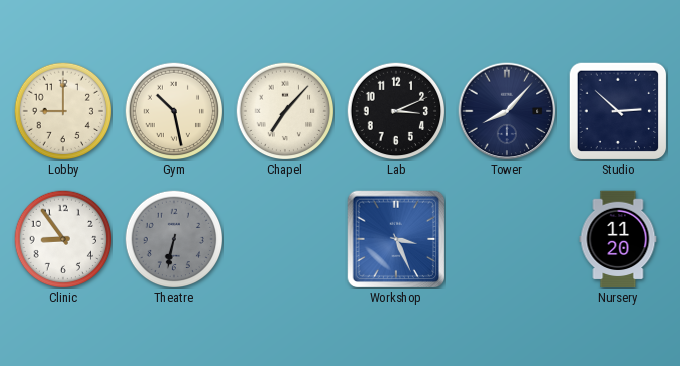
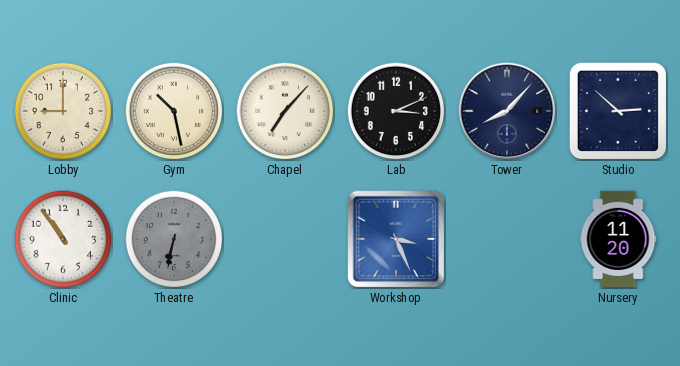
Clinic: 8:54 -> 10:54
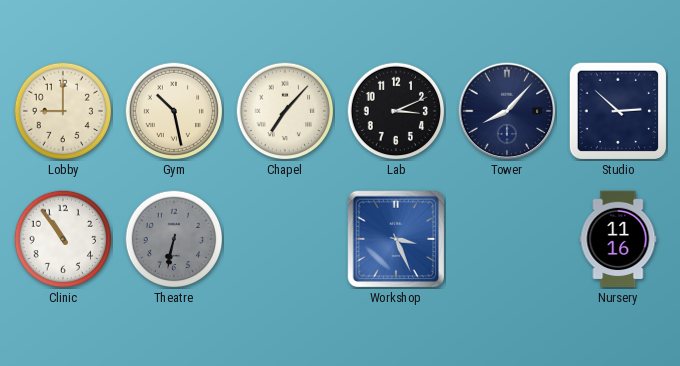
Nursery: 11:20 -> 11:16
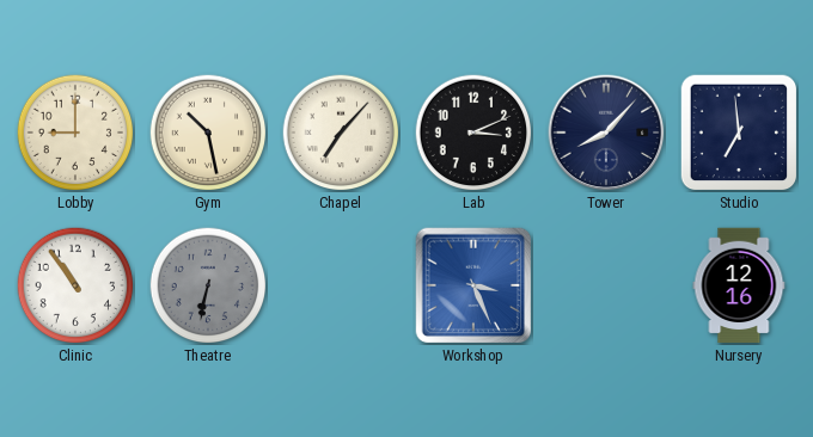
Studio: 2:52 -> 6:59
Nursery: 11:16 -> 12:16
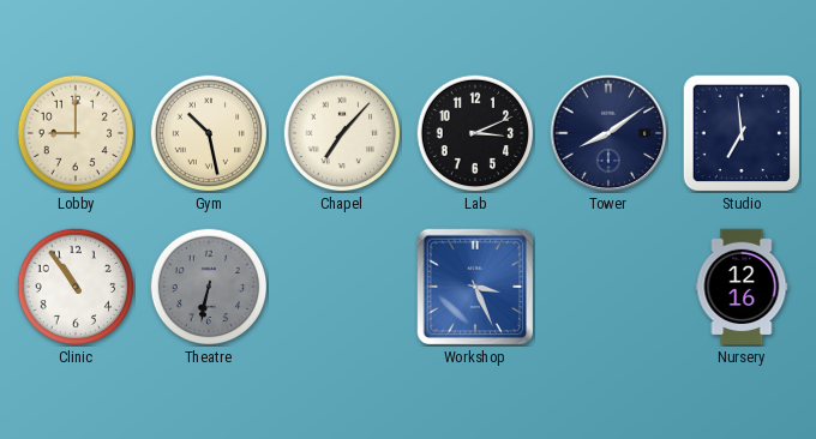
Tower: 8:07 -> 8:09
